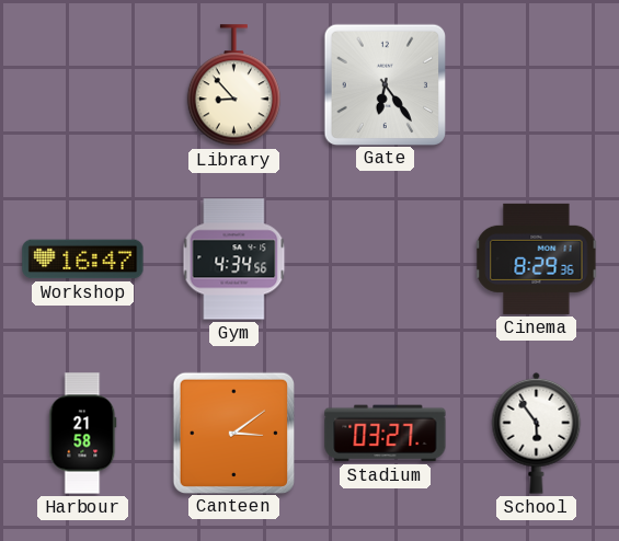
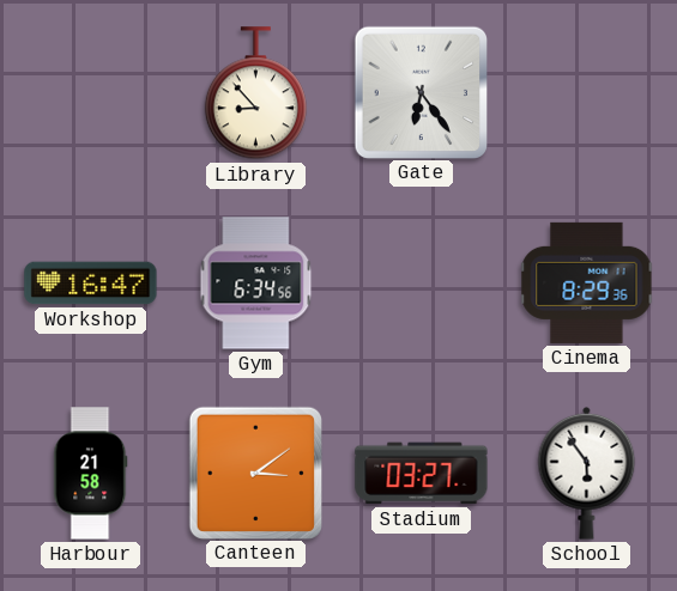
Gym: 4:34 -> 6:34
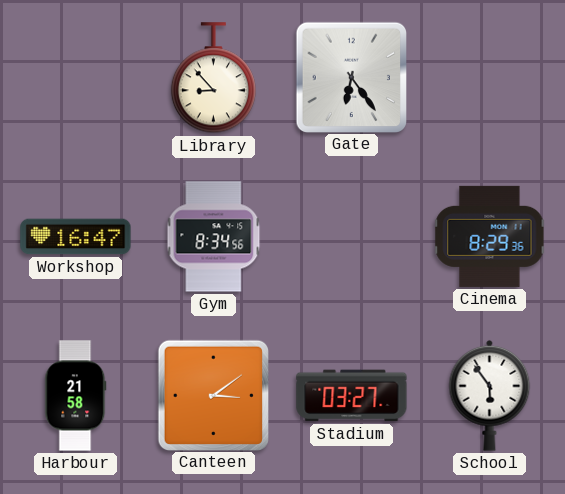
Gym: 6:34 -> 8:34
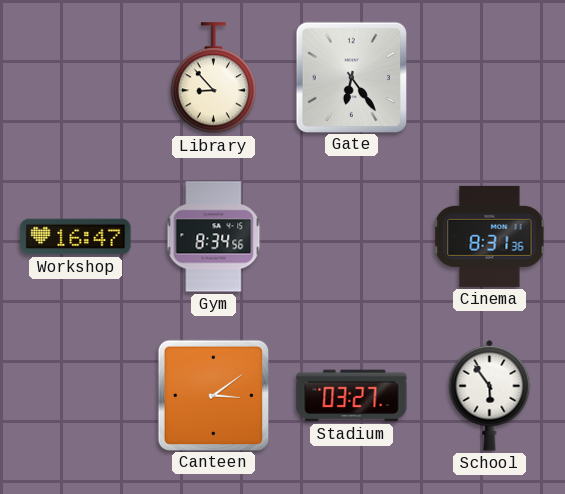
Cinema: 8:29 -> 8:31
Harbour: 21:58 -> none
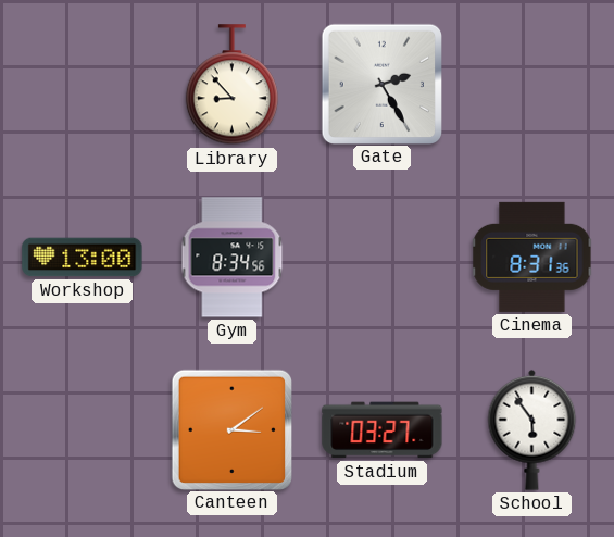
Gate: 6:24 -> 2:25
Workshop: 16:47 -> 13:00
